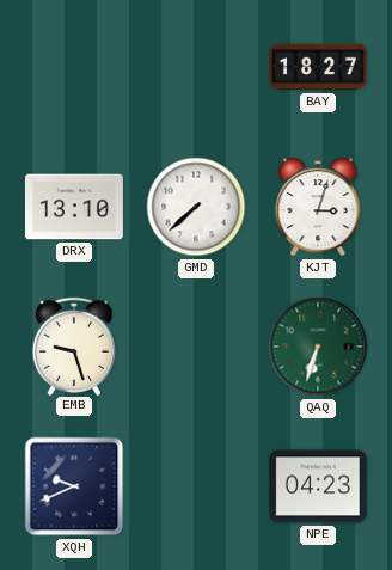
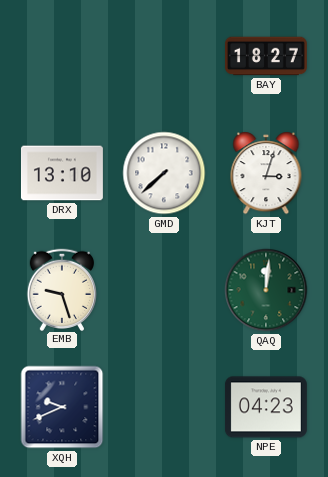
QAQ: 6:33 -> 12:01
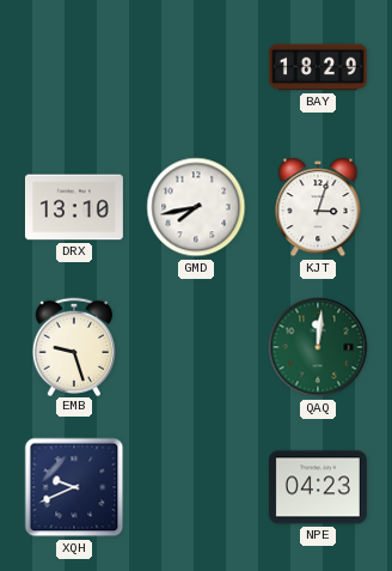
BAY: 18:27 -> 18:29
GMD: 7:38 -> 7:43
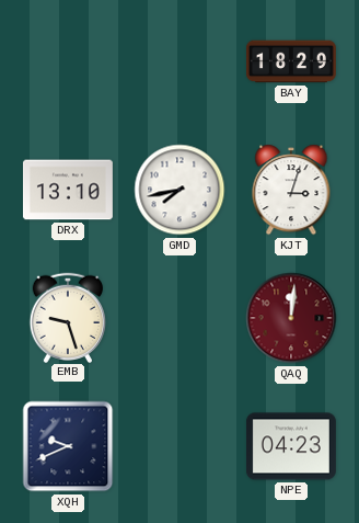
QAQ dial: green -> burgundy
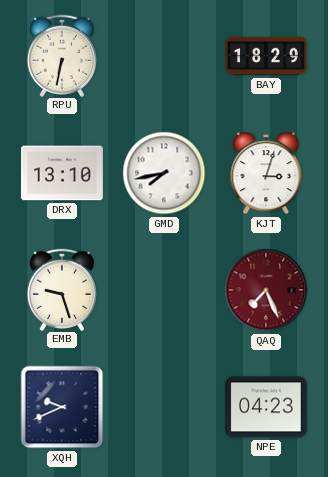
RPU: none -> 6:32
QAQ: 12:01 -> 7:26
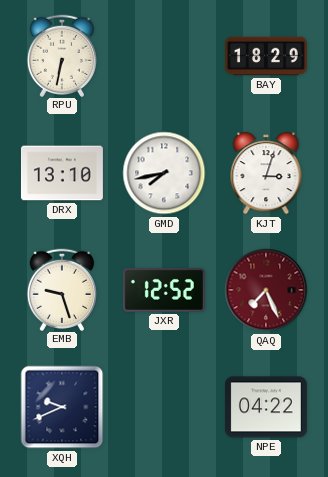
JXR: none -> 12:52
NPE: 04:23 -> 04:22
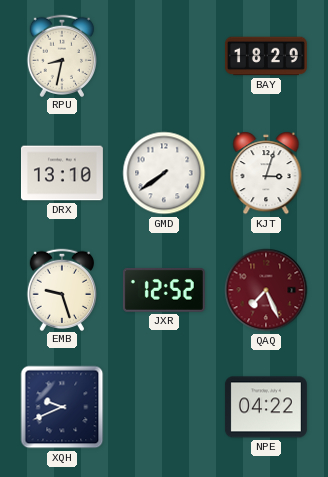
RPU: 6:32 -> 8:32
GMD: 7:43 -> 7:39
